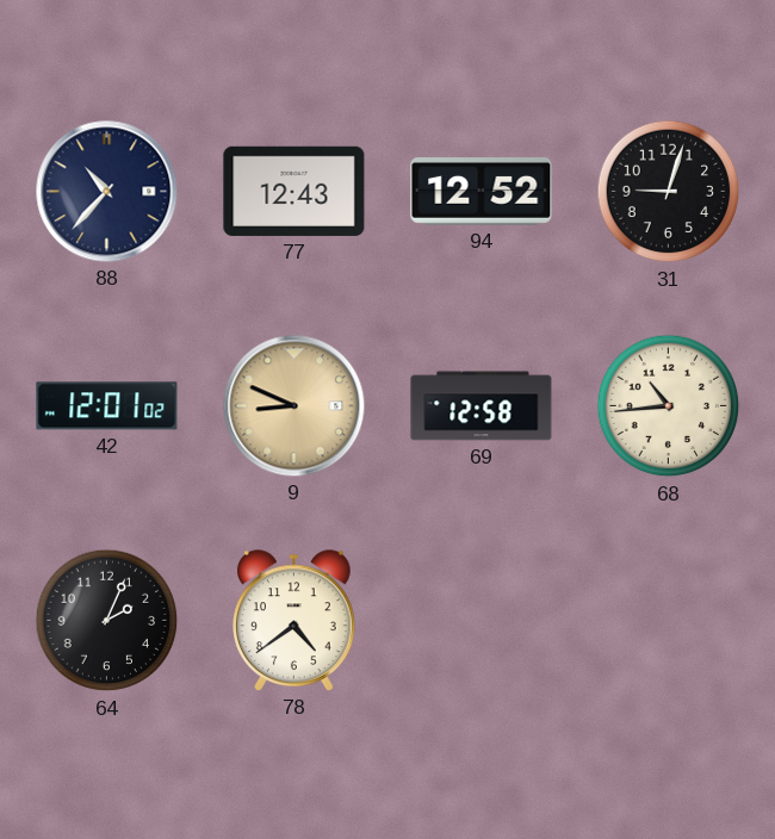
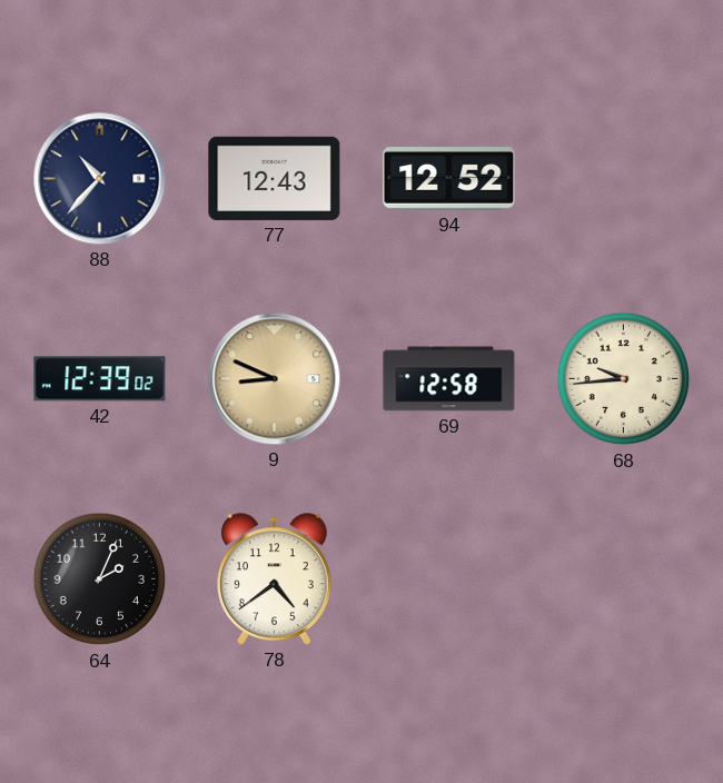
31: 9:03 -> none
42: 12:01 -> 12:39
68: 10:44 -> 9:44
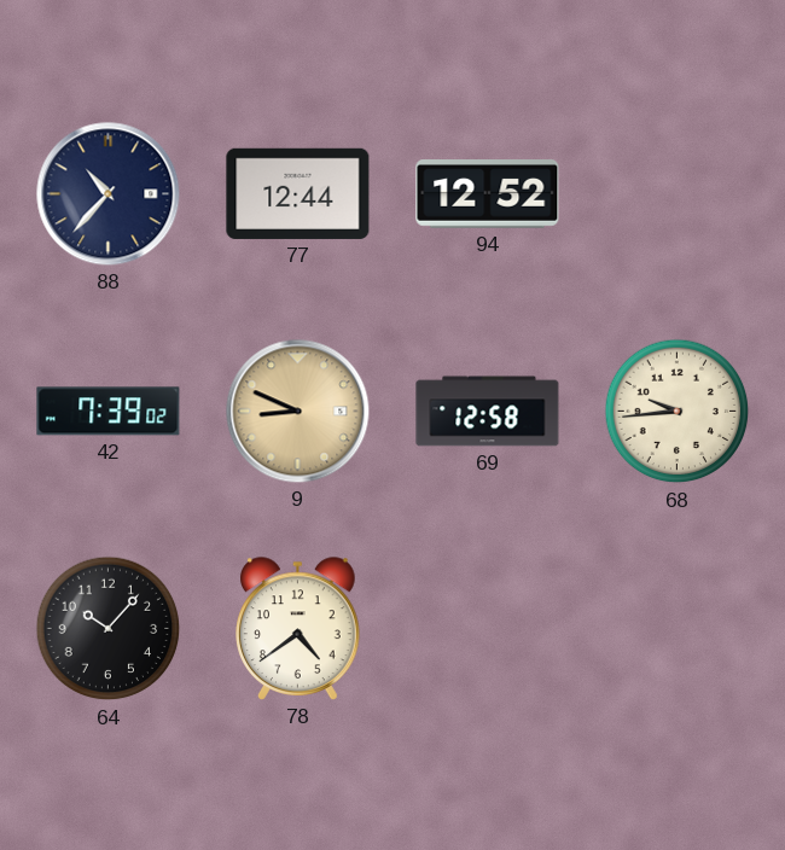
77: 12:43 -> 12:44
42: 12:39 -> 7:39
64: 2:04 -> 10:07
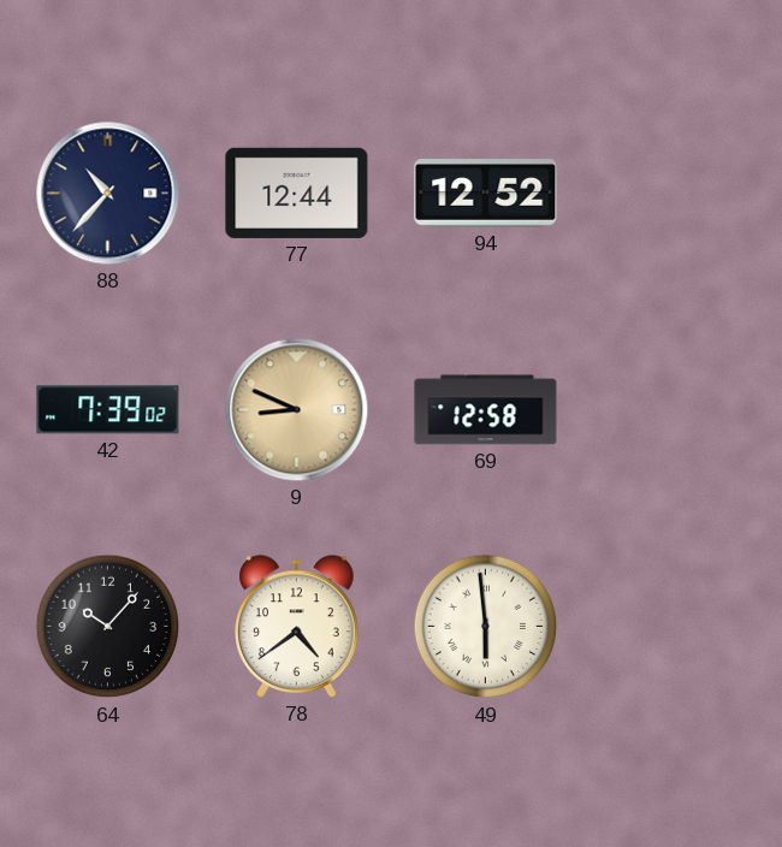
68: 9:44 -> none
49: none -> 5:59
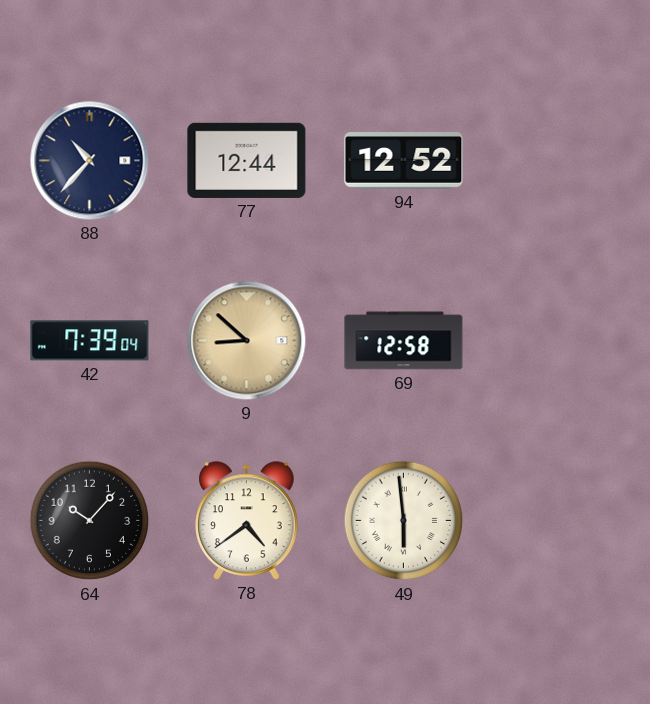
42: 7:39:02 -> 7:39:04
9: 8:49 -> 8:52
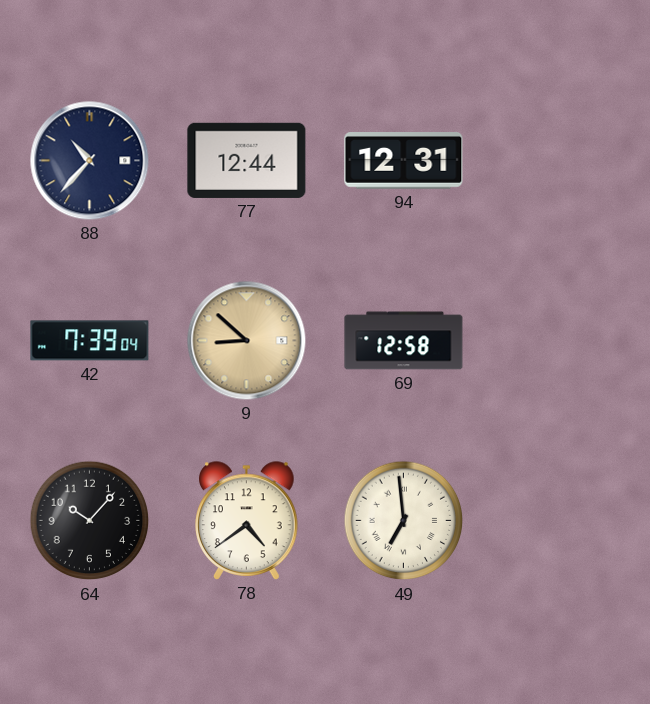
94: 12:52 -> 12:31
49: 5:59 -> 6:59
